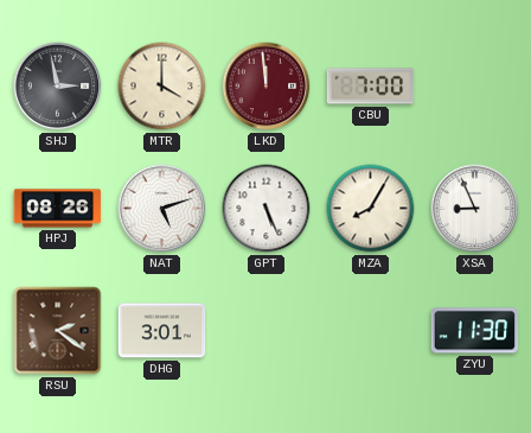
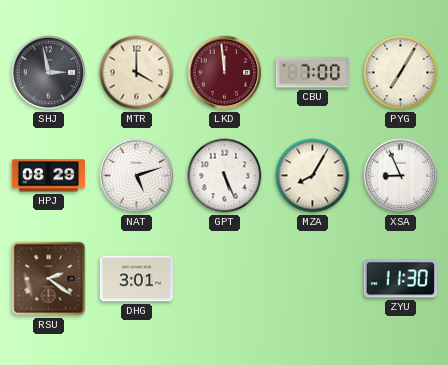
PYG: none -> 7:05
HPJ: 08:26 -> 08:29
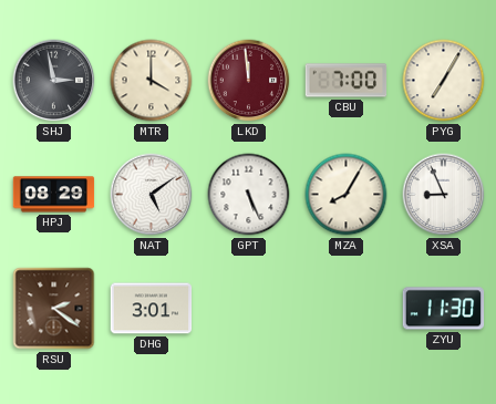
NAT: 5:12 -> 5:09
